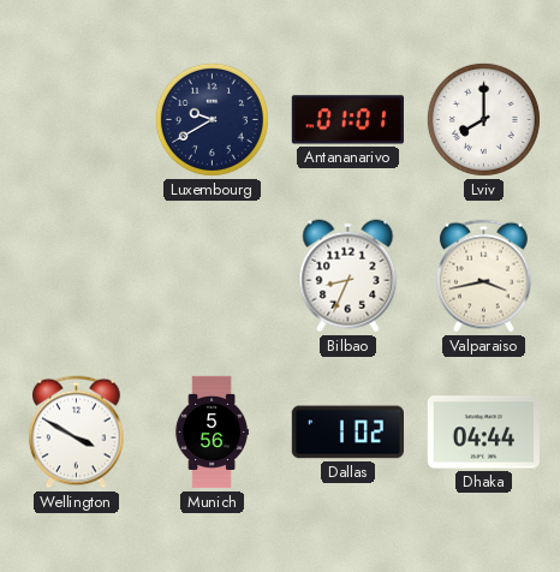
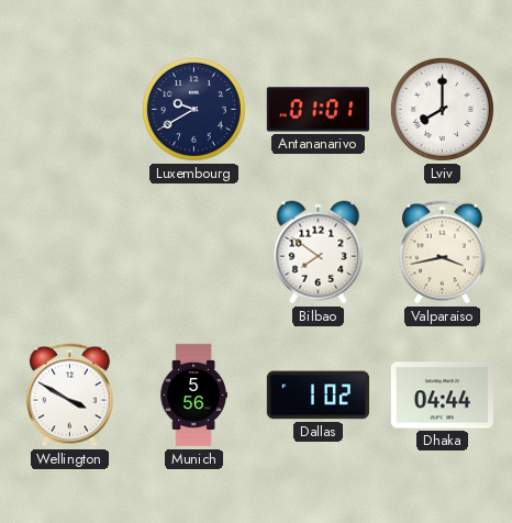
Bilbao: 8:34 -> 7:51
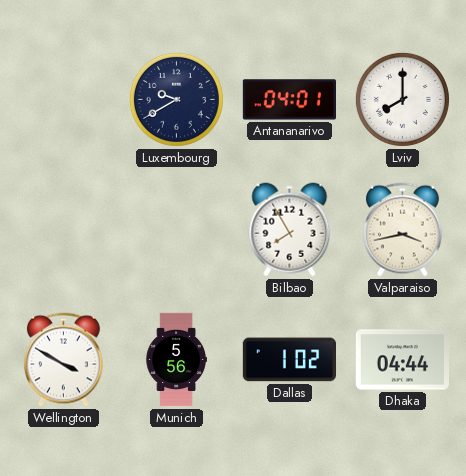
Antananarivo: 01:01 -> 04:01
Bilbao: 7:51 -> 7:55
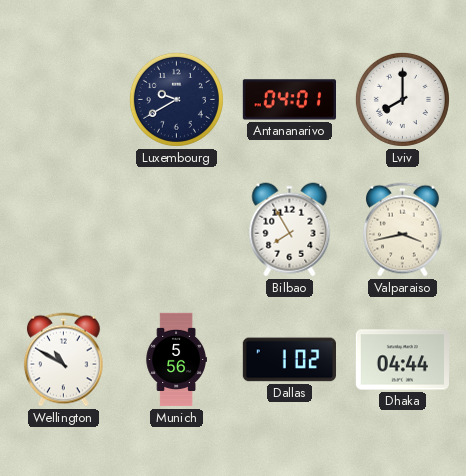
Wellington: 3:50 -> 10:50
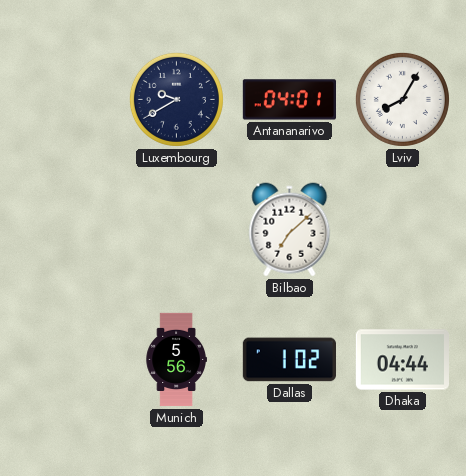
Lviv: 8:00 -> 8:05
Bilbao: 7:55 -> 7:08
Valparaiso: 3:43 -> none
Wellington: 10:50 -> none
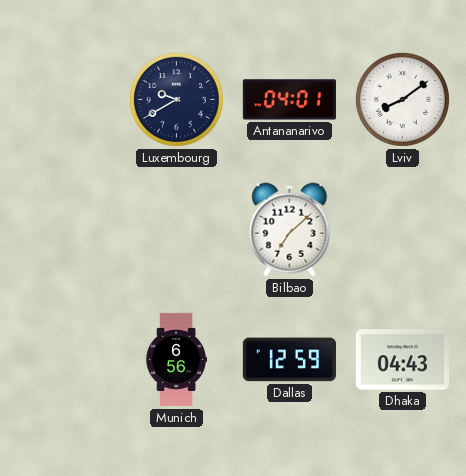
Lviv: 8:05 -> 8:09
Munich: 5:56 -> 6:56
Dallas: 1:02 -> 12:59
Dhaka: 04:44 -> 04:43
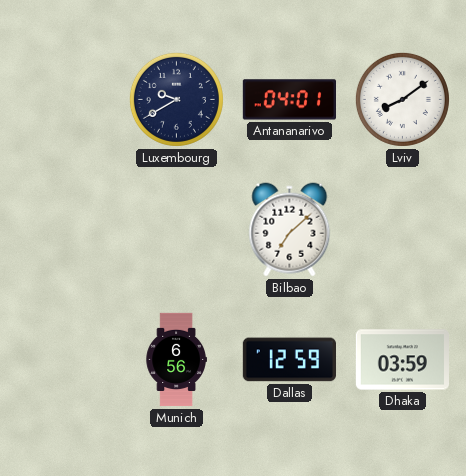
Dhaka: 04:43 -> 03:59
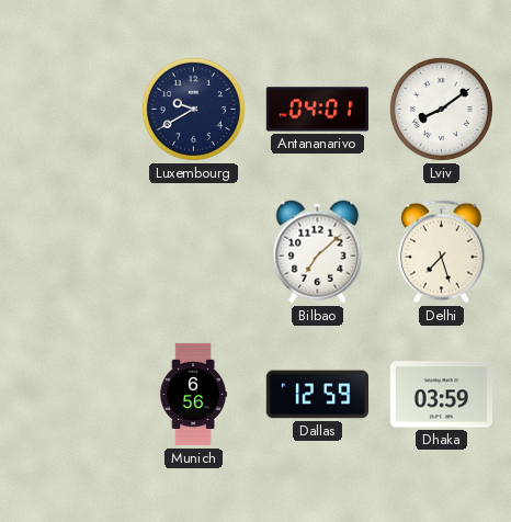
Delhi: none -> 7:27
